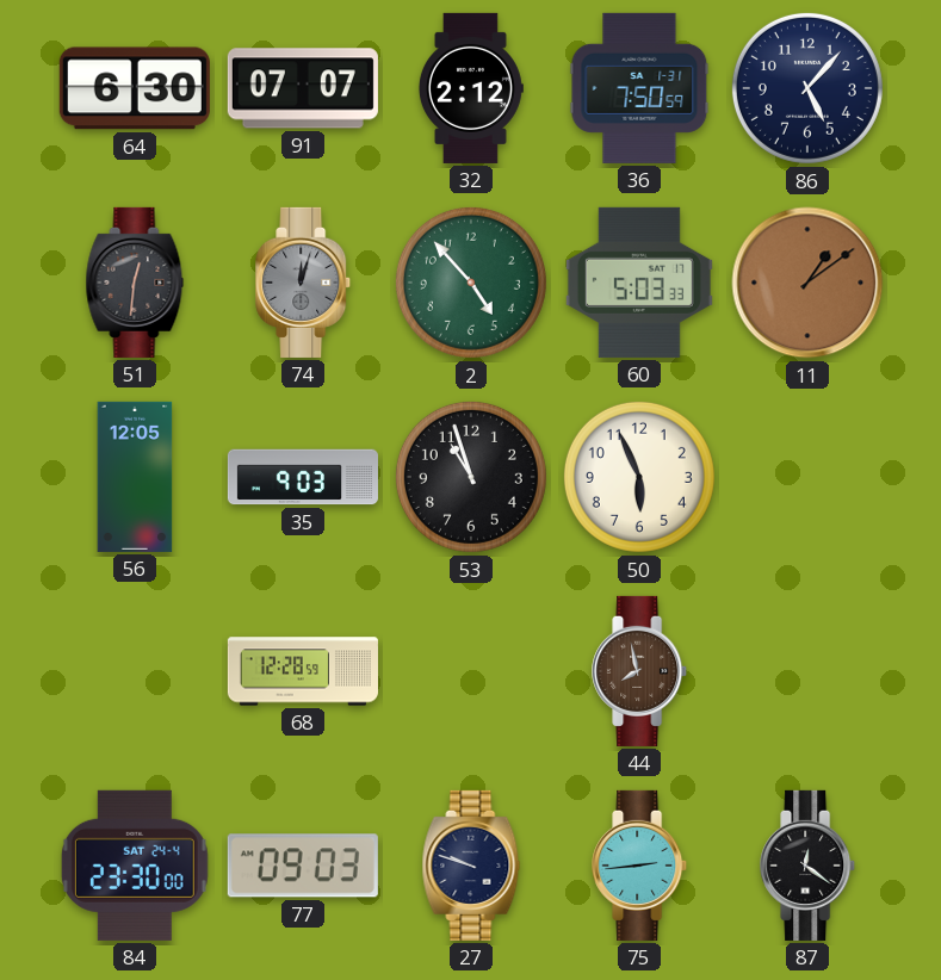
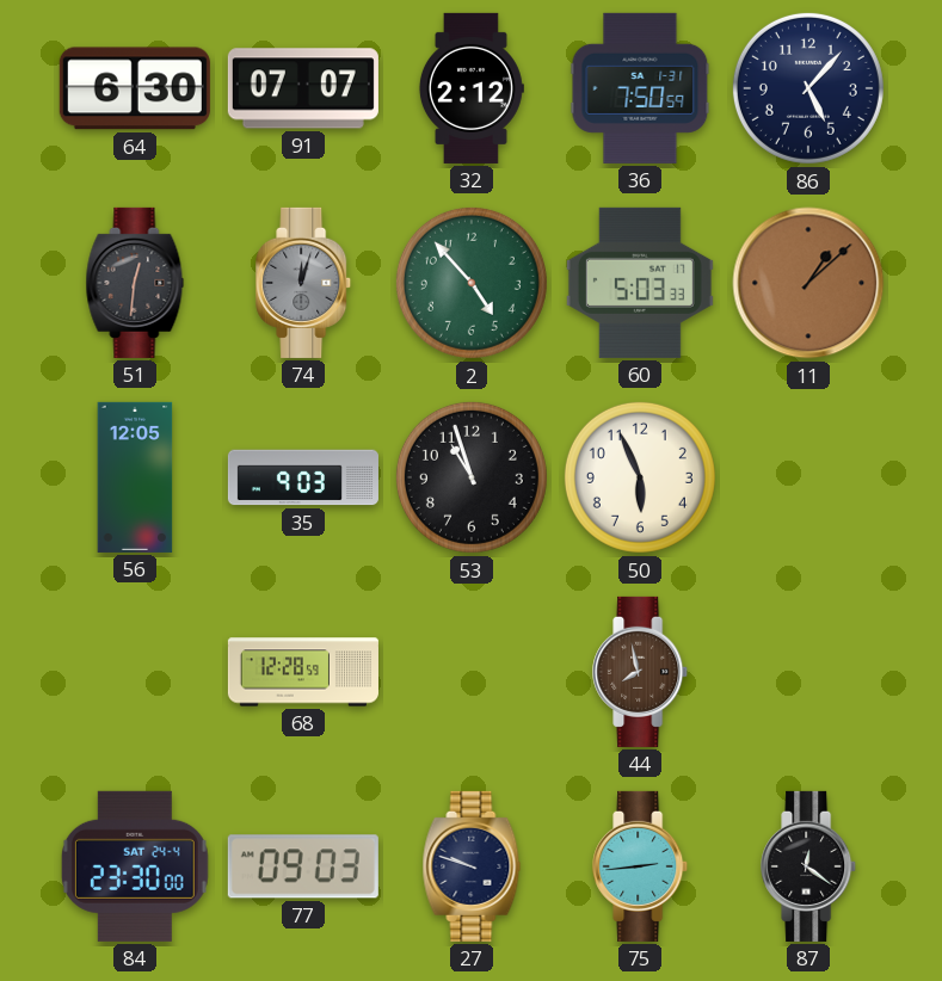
11: 1:09 -> 1:08
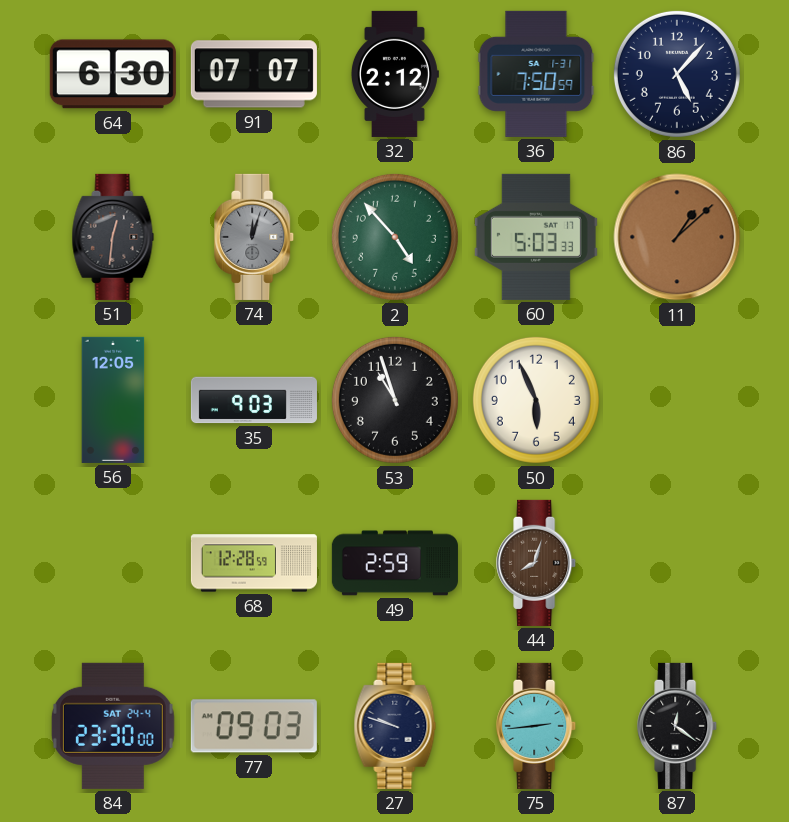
49: none -> 2:59
44: 7:58 -> 8:03
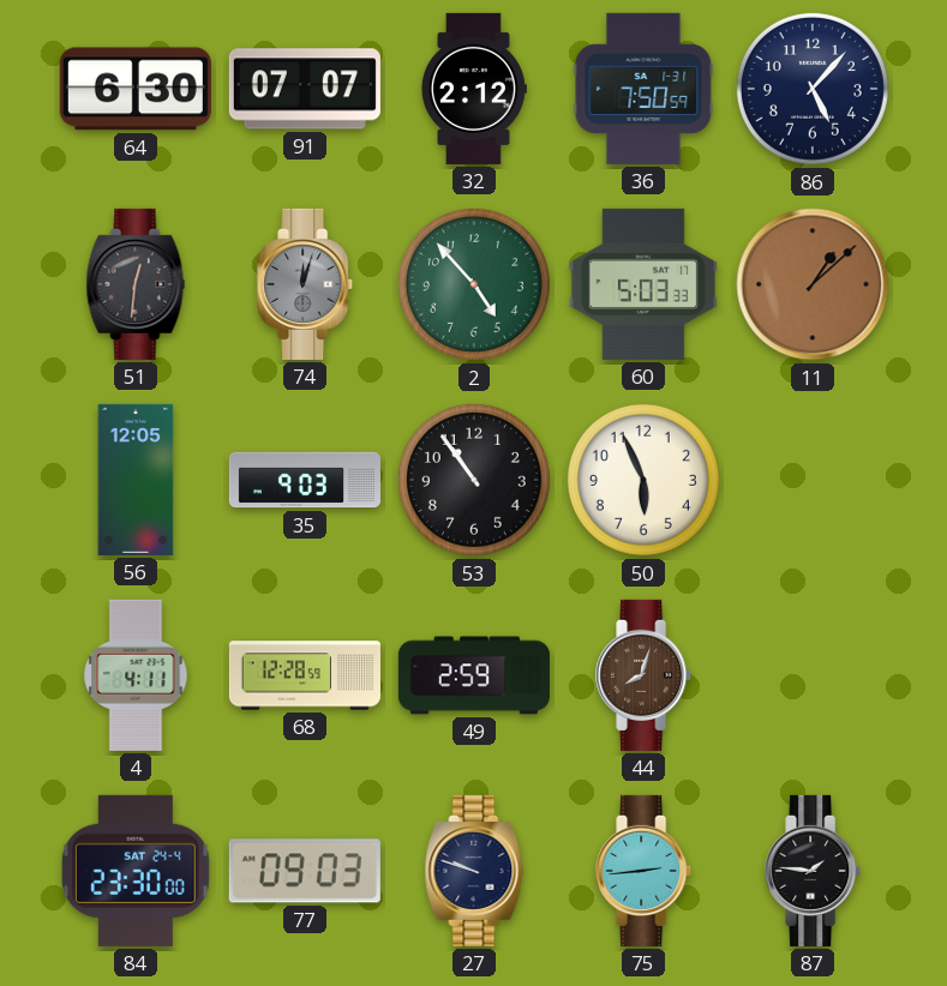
53: 10:57 -> 10:54
4: none -> 4:11
87: 12:21 -> 1:46
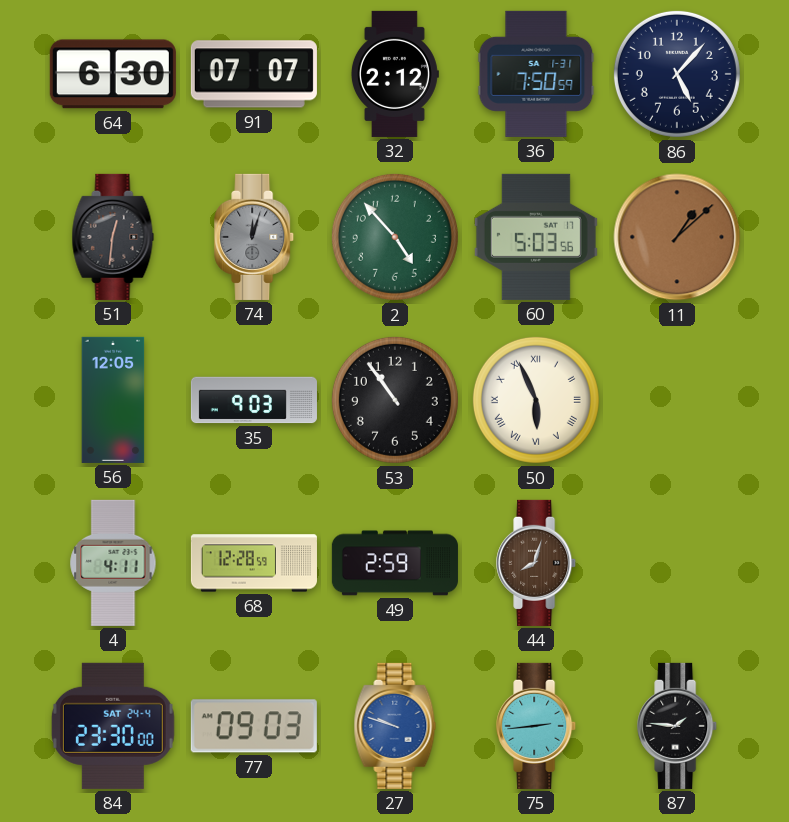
60: 5:03:33 -> 5:03:56
50 numerals: Arabic -> Roman
27 dial: navy -> blue
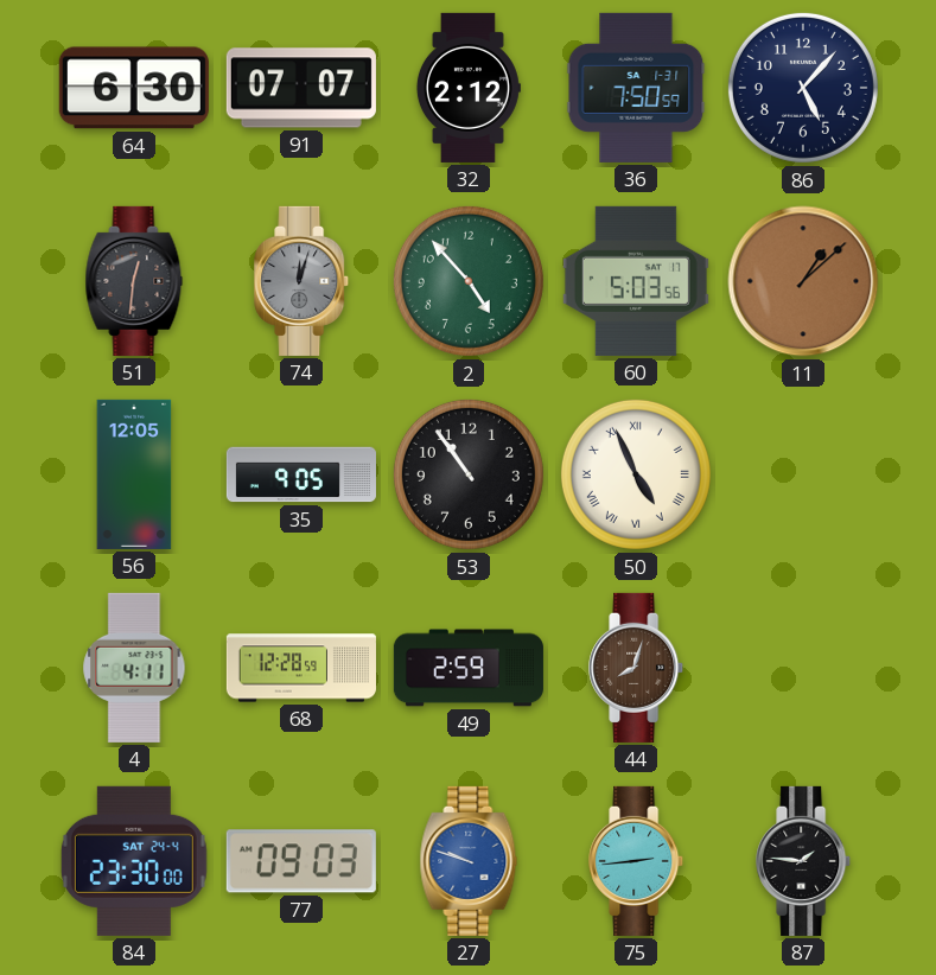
35: 9:03 -> 9:05
50: 5:56 -> 4:56
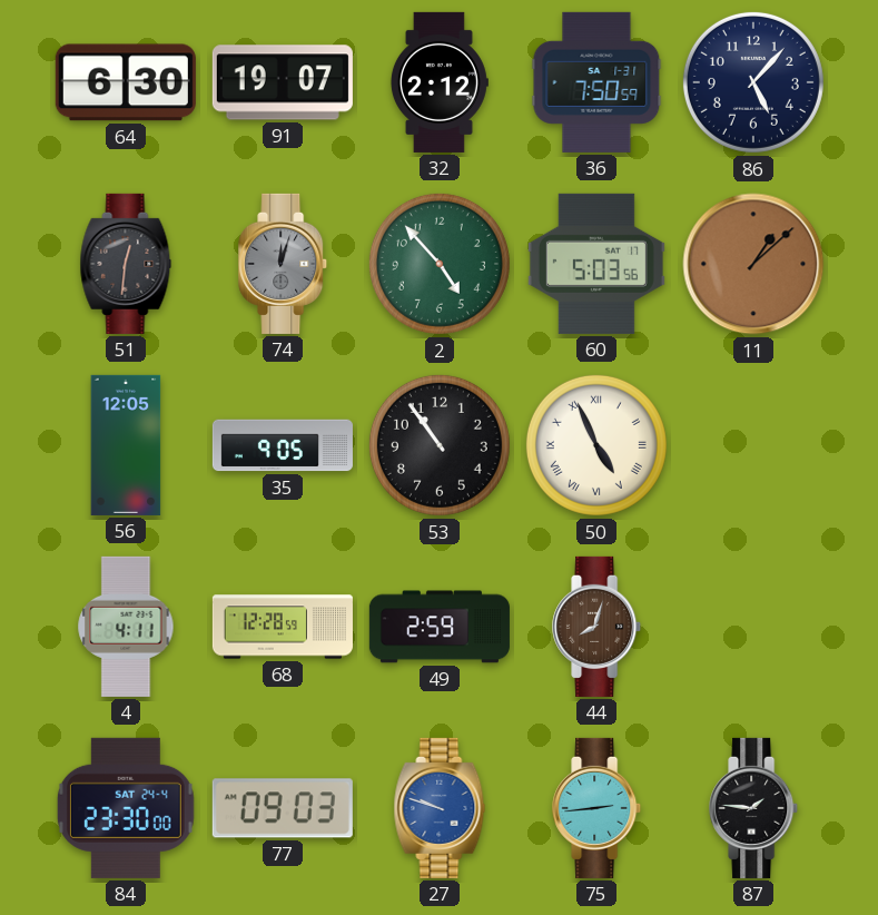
91: 07:07 -> 19:07
